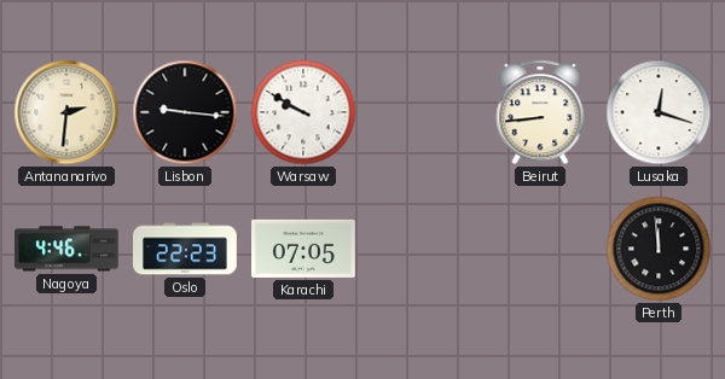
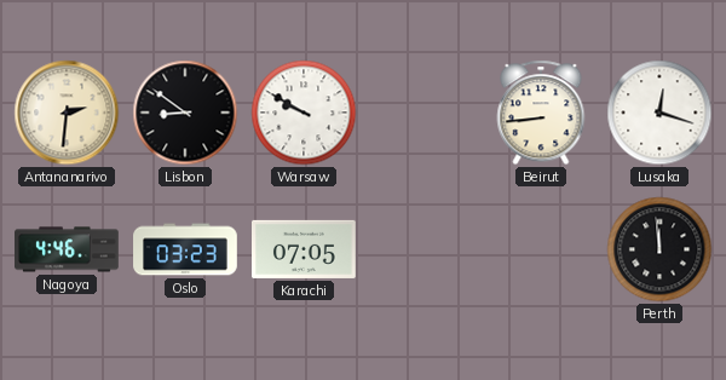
Lisbon: 9:16 -> 8:51
Oslo: 22:23 -> 03:23
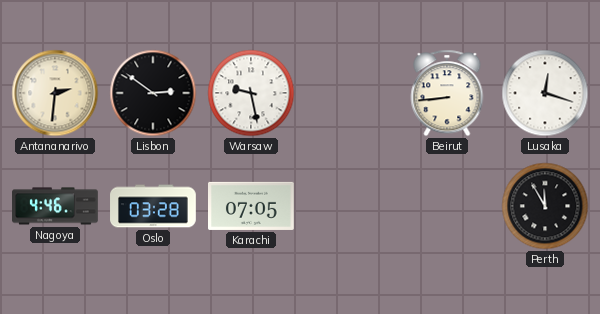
Lisbon: 8:51 -> 2:51
Warsaw: 9:50 -> 9:28
Oslo: 03:23 -> 03:28
Perth: 11:59 -> 11:55
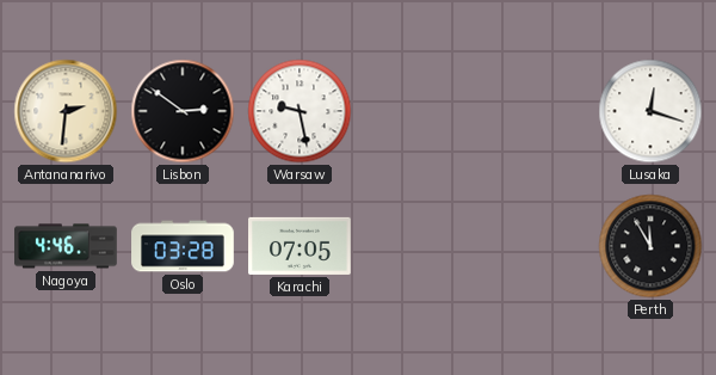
Beirut: 8:44 -> none
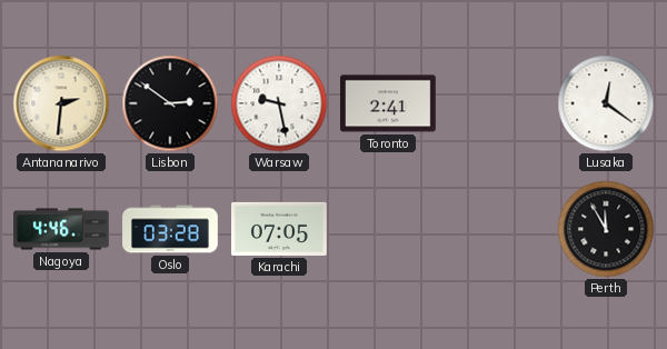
Toronto: none -> 2:41
Lusaka: 12:18 -> 12:21
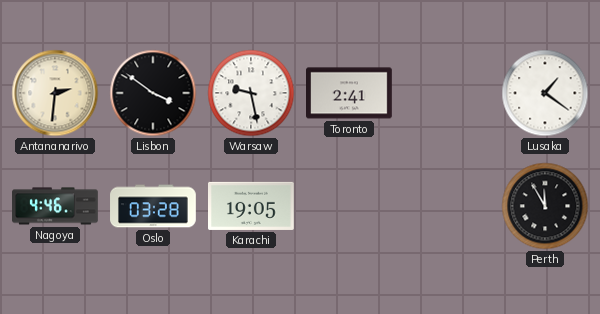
Lisbon: 2:51 -> 3:51
Lusaka: 12:21 -> 1:21
Karachi: 07:05 -> 19:05
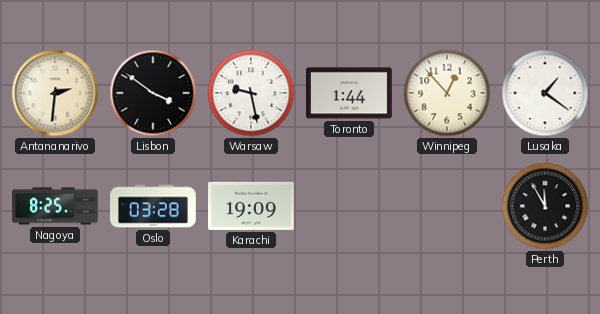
Toronto: 2:41 -> 1:44
Winnipeg: none -> 12:53
Nagoya: 4:46 -> 8:25
Karachi: 19:05 -> 19:09
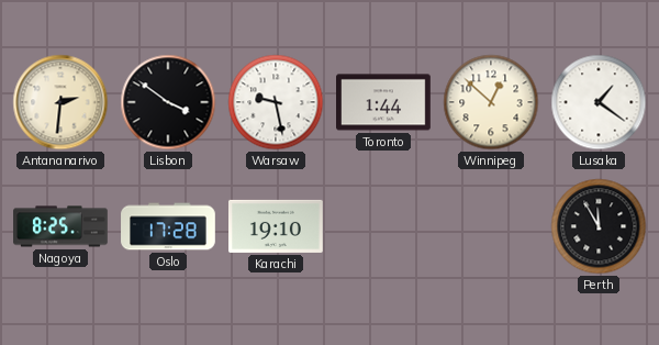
Winnipeg: 12:53 -> 12:52
Oslo: 03:28 -> 17:28
Karachi: 19:09 -> 19:10
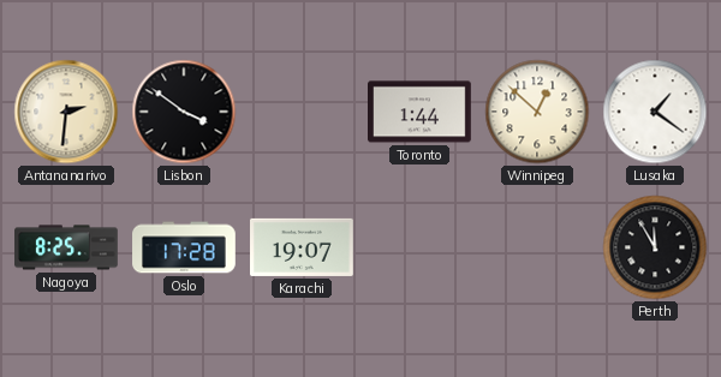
Warsaw: 9:28 -> none
Karachi: 19:10 -> 19:07
